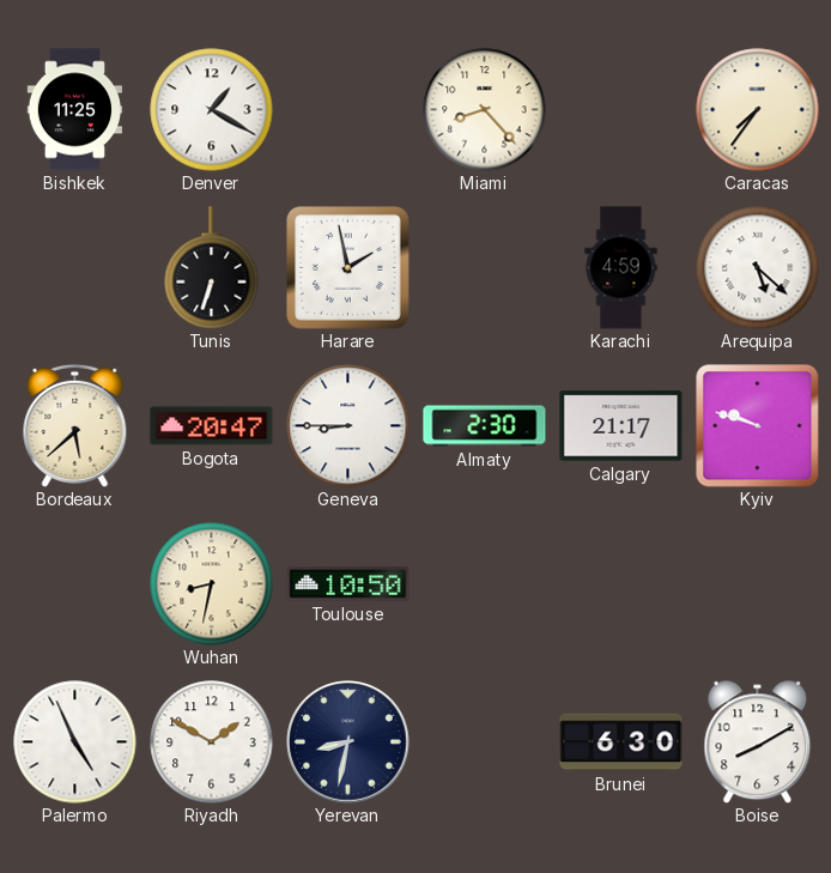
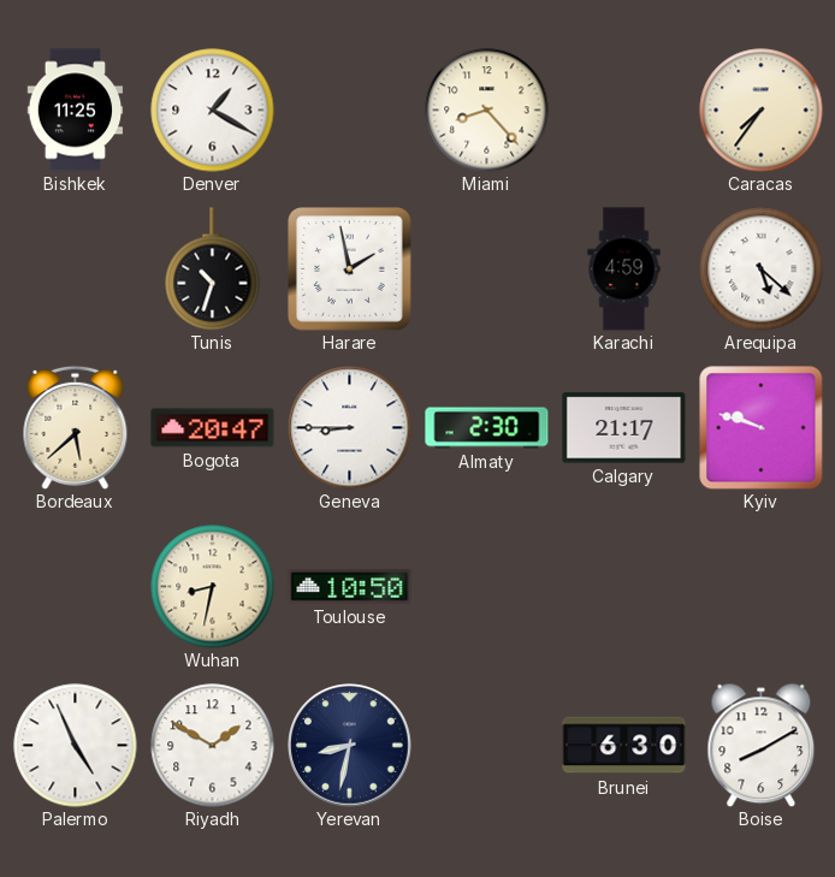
Tunis: 6:33 -> 10:33
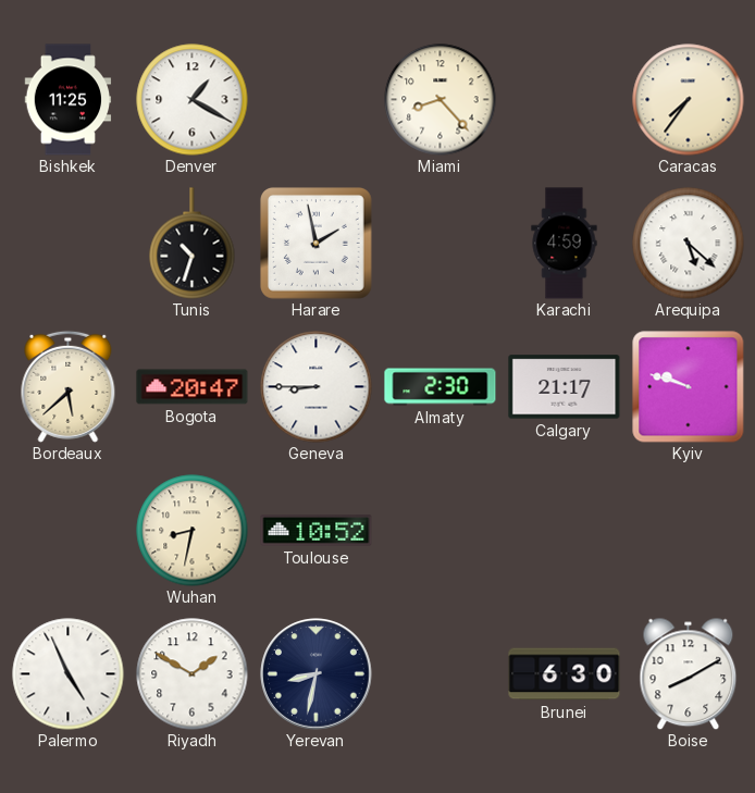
Toulouse: 10:50 -> 10:52
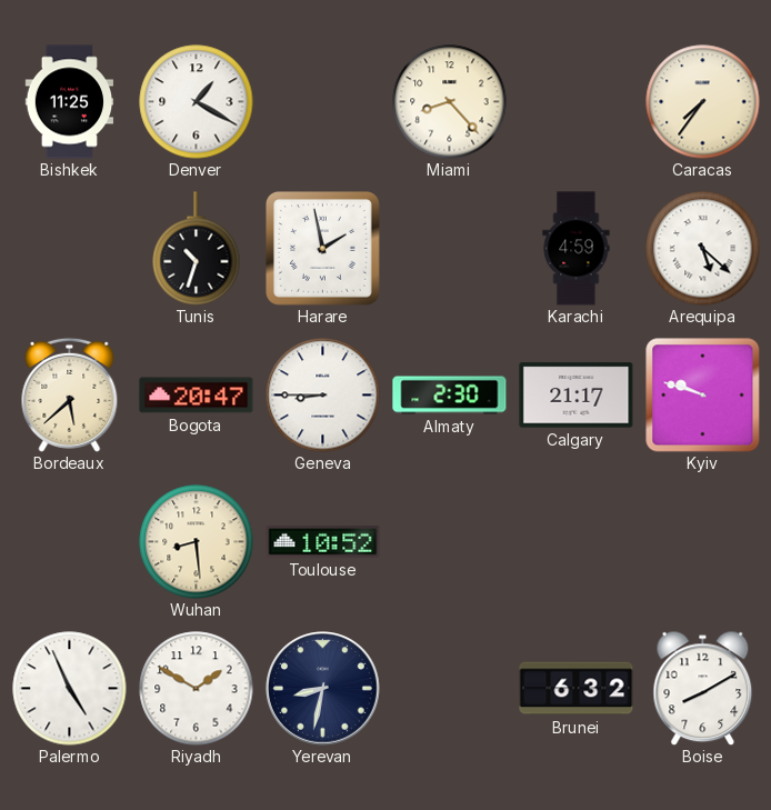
Wuhan: 8:32 -> 8:29
Brunei: 6:30 -> 6:32
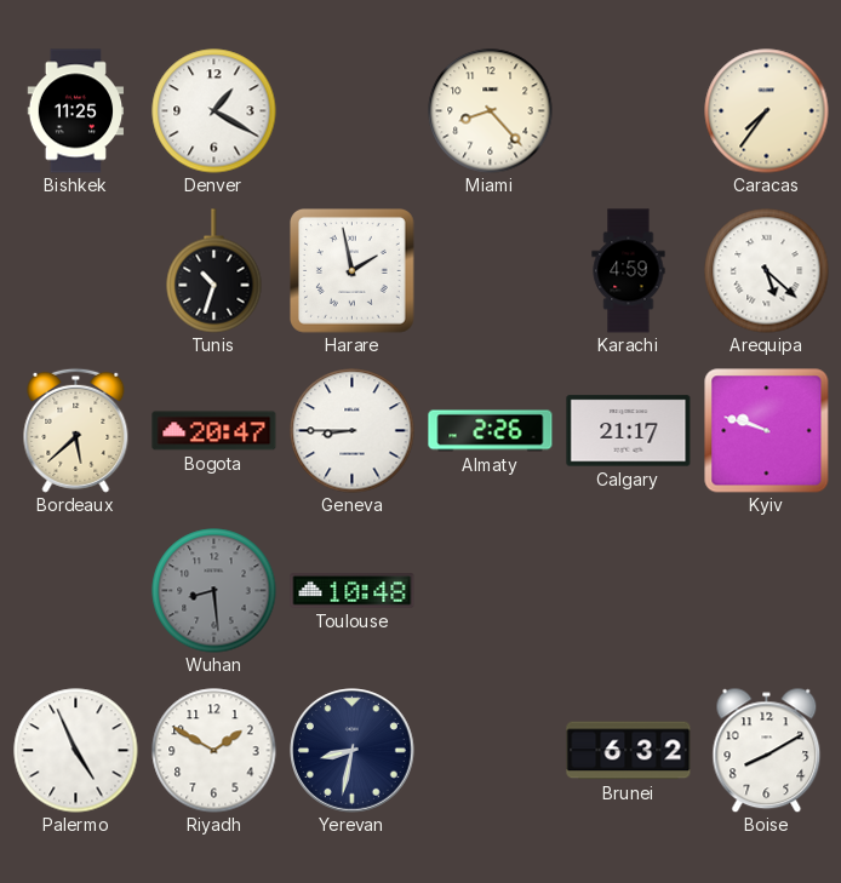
Almaty: 2:30 -> 2:26
Wuhan dial: cream -> grey
Toulouse: 10:52 -> 10:48
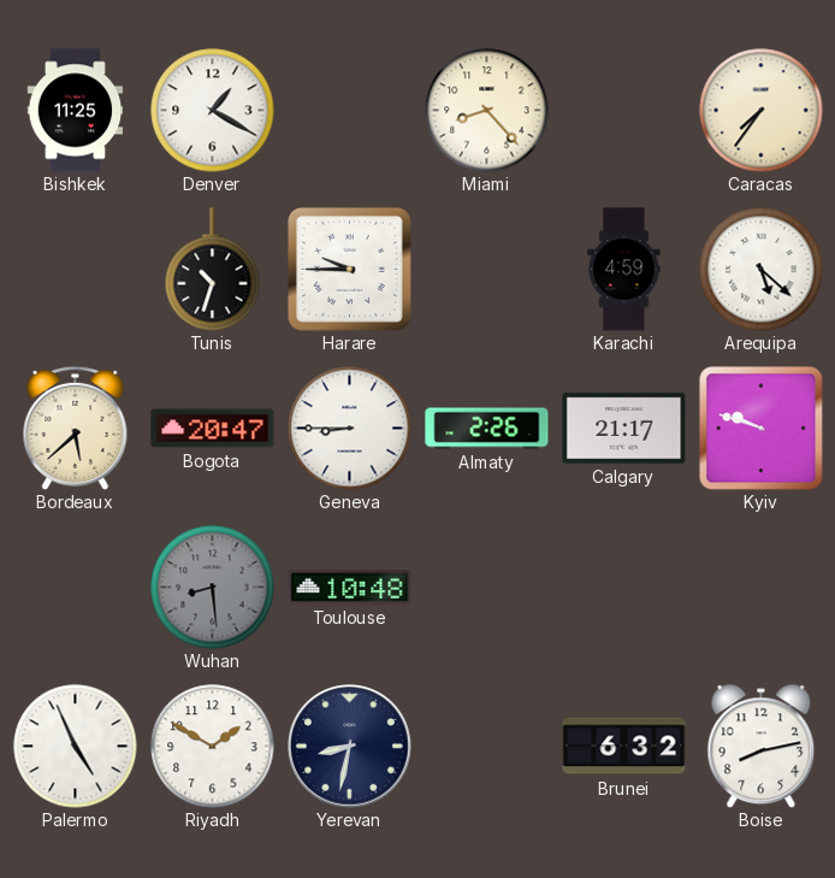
Harare: 1:58 -> 9:45
Boise: 8:10 -> 8:13
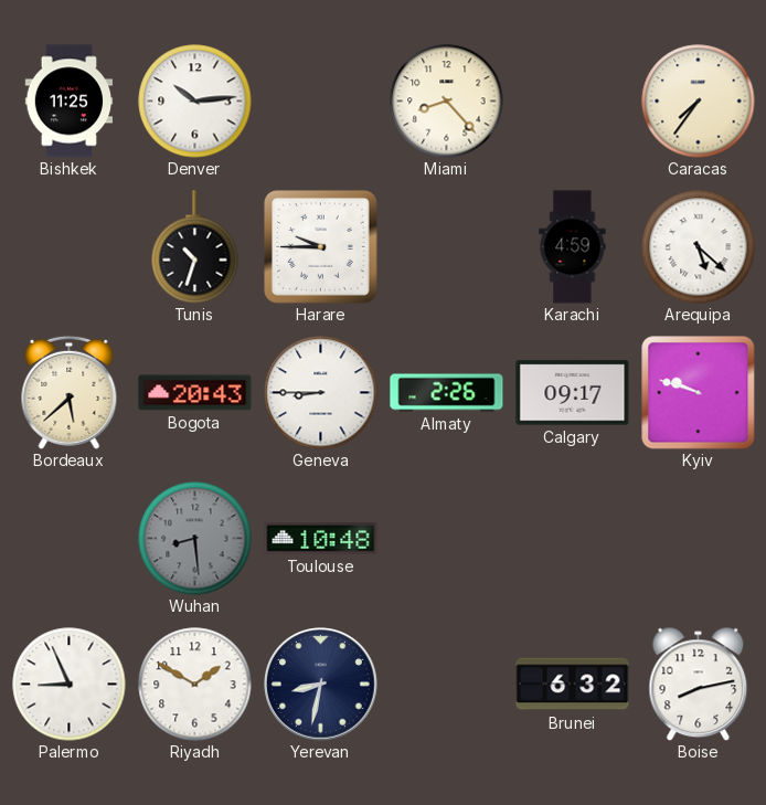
Denver: 1:20 -> 10:14
Bogota: 20:47 -> 20:43
Calgary: 21:17 -> 09:17
Palermo: 4:56 -> 8:56
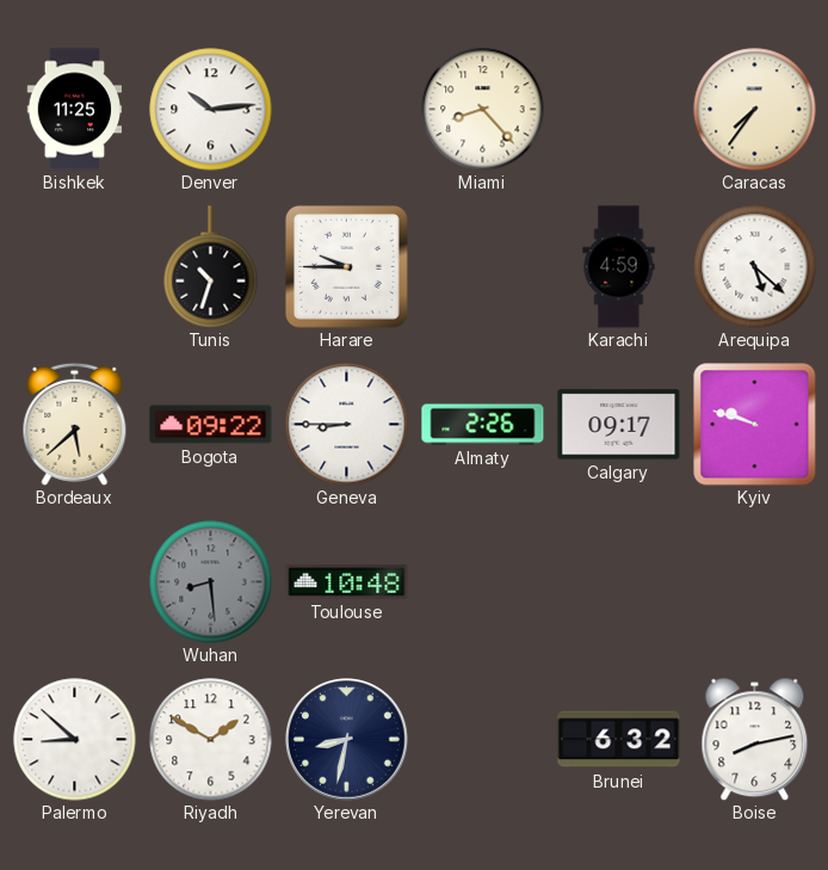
Bogota: 20:43 -> 09:22
Palermo: 8:56 -> 8:52
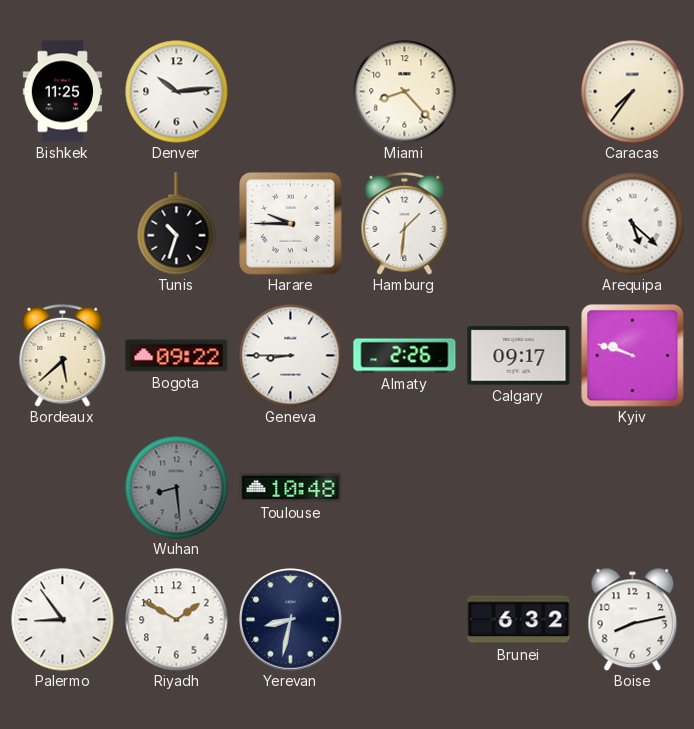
Hamburg: none -> 1:31
Karachi: 4:59 -> none
Palermo: 8:52 -> 8:54
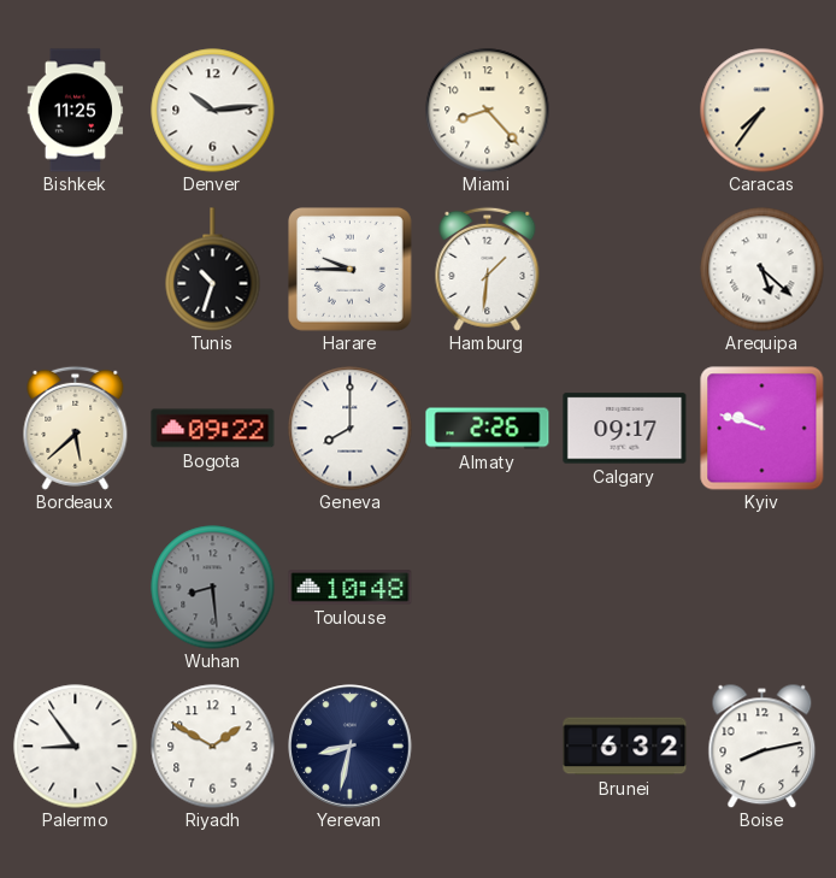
Geneva: 8:45 -> 8:00
